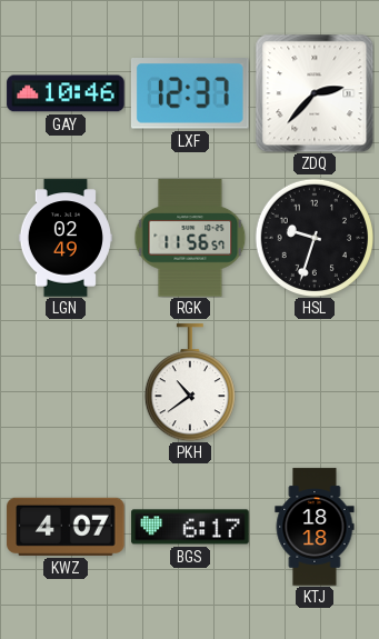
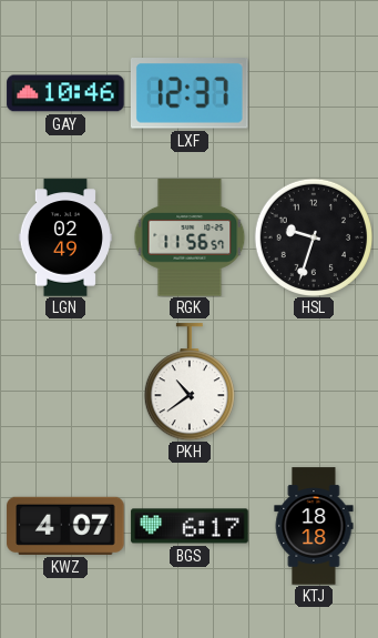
ZDQ: 2:37 -> none
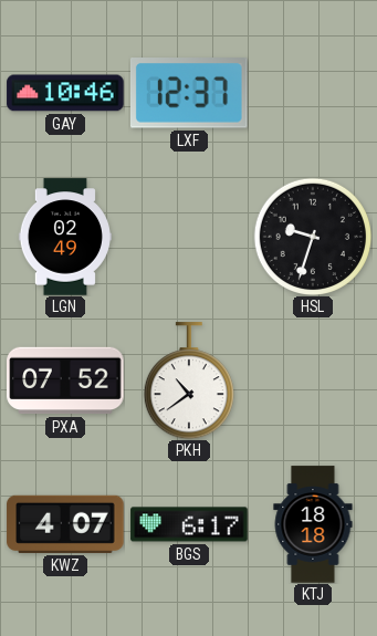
RGK: 11:56 -> none
PXA: none -> 07:52
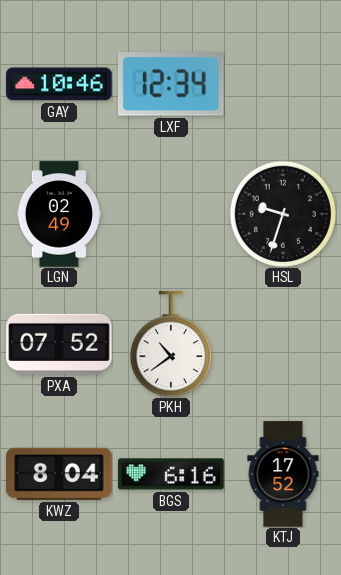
LXF: 12:37 -> 12:34
KWZ: 4:07 -> 8:04
BGS: 6:17 -> 6:16
KTJ: 18:18 -> 17:52
